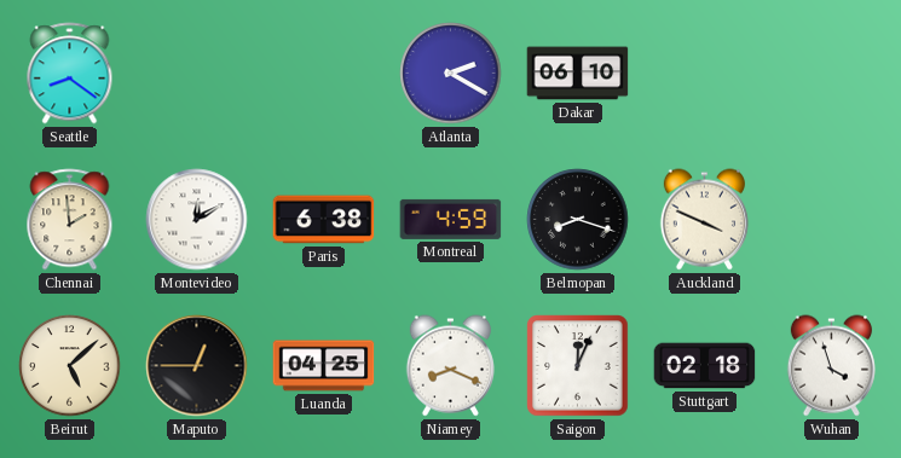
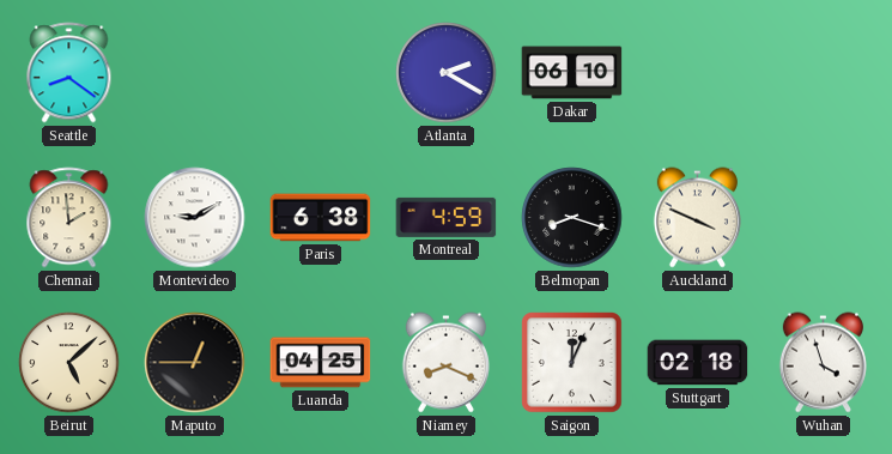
Montevideo: 12:10 -> 9:10
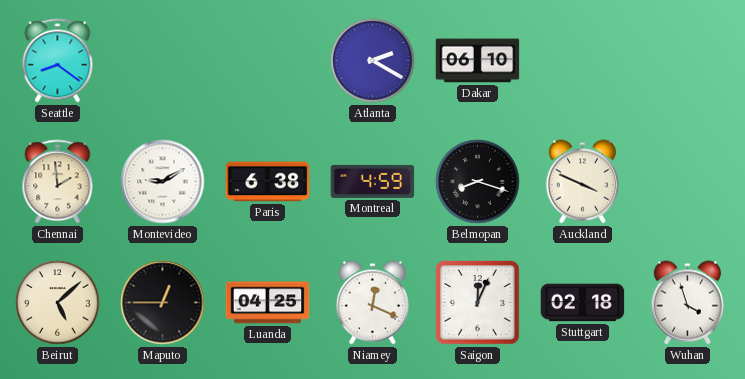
Niamey: 8:19 -> 12:19
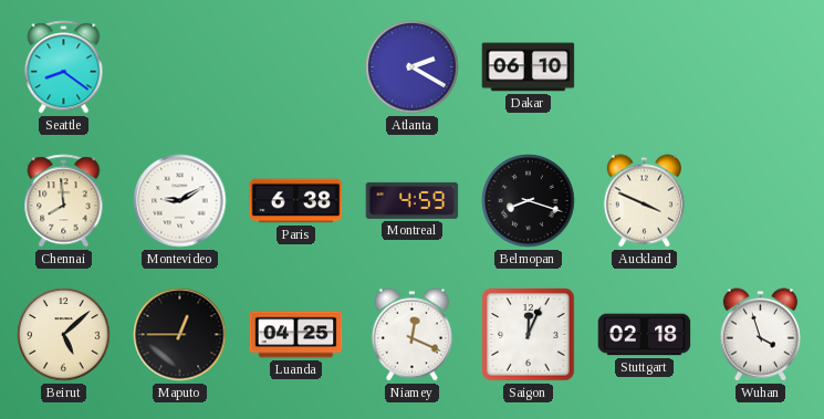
Chennai: 1:59 -> 7:59
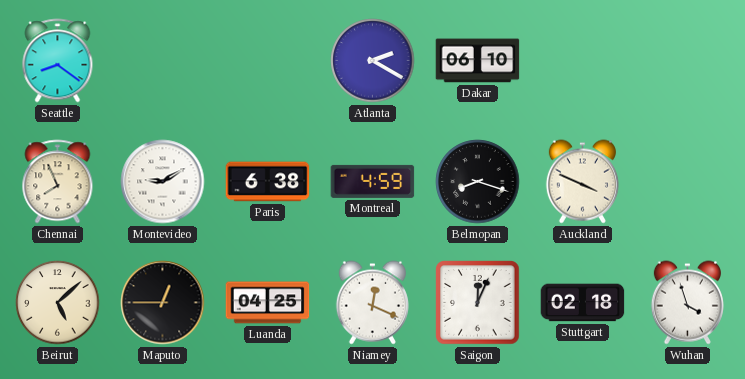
Chennai: 7:59 -> 7:56
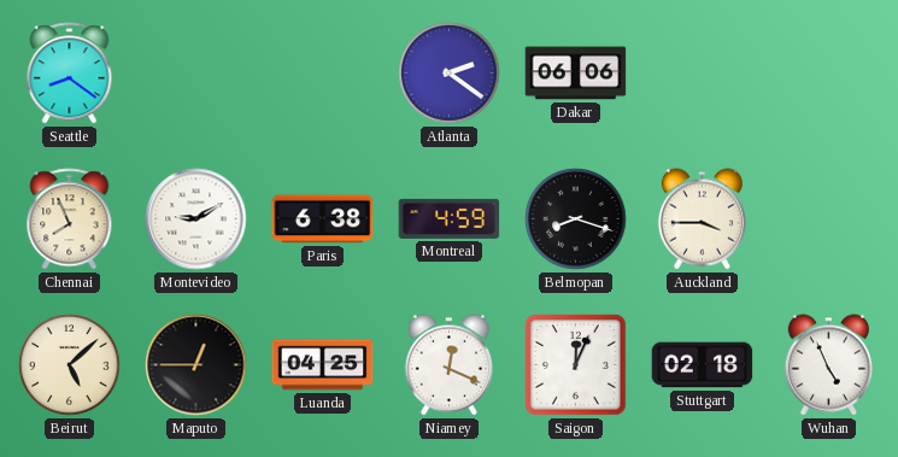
Atlanta: 2:20 -> 2:21
Dakar: 06:10 -> 06:06
Auckland: 3:49 -> 3:45
Wuhan: 3:57 -> 4:56
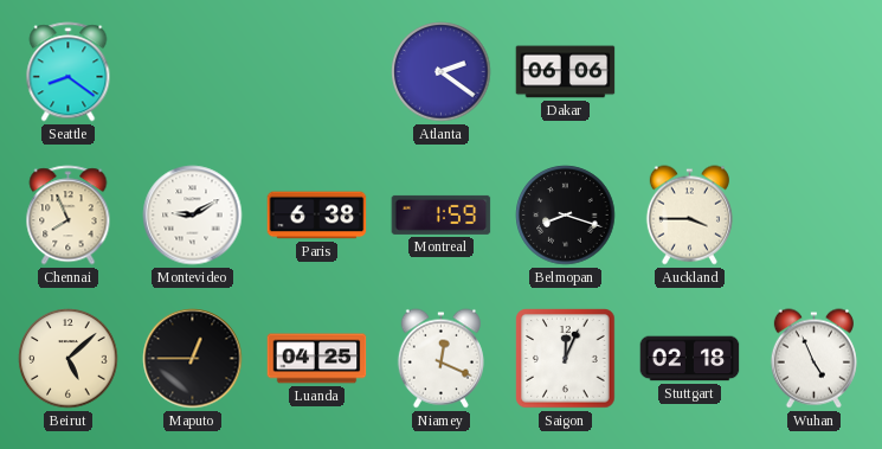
Montreal: 4:59 -> 1:59
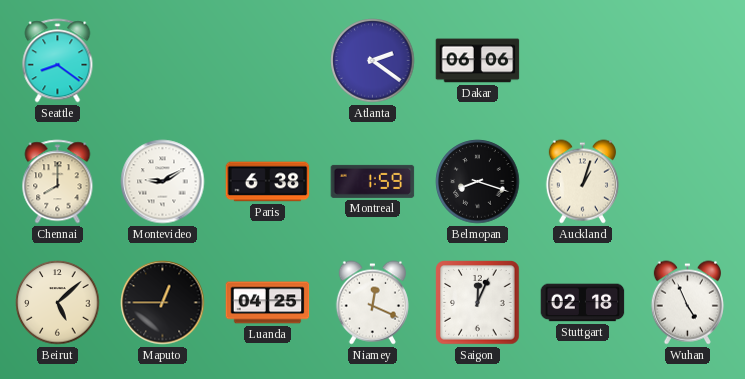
Chennai: 7:56 -> 8:00
Auckland: 3:45 -> 1:03
